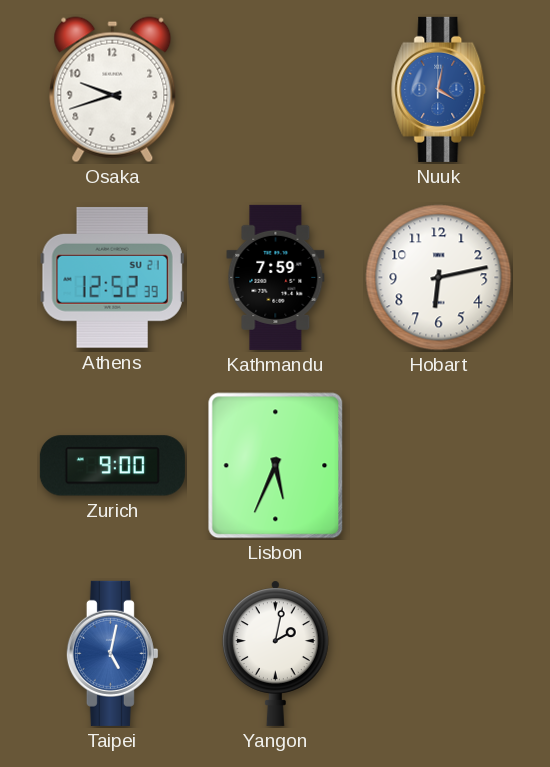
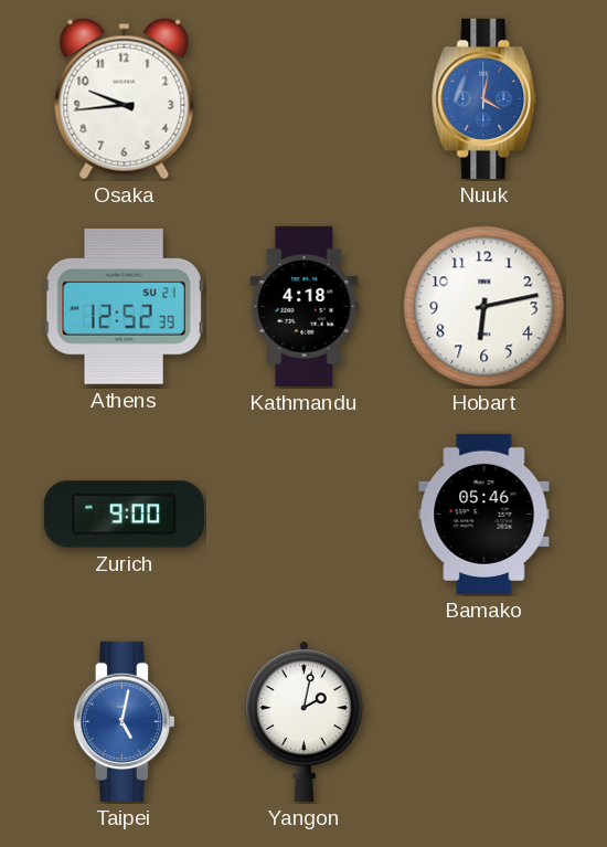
Osaka: 9:42 -> 9:44
Kathmandu: 7:59 -> 4:18
Lisbon: 5:34 -> none
Bamako: none -> 05:46
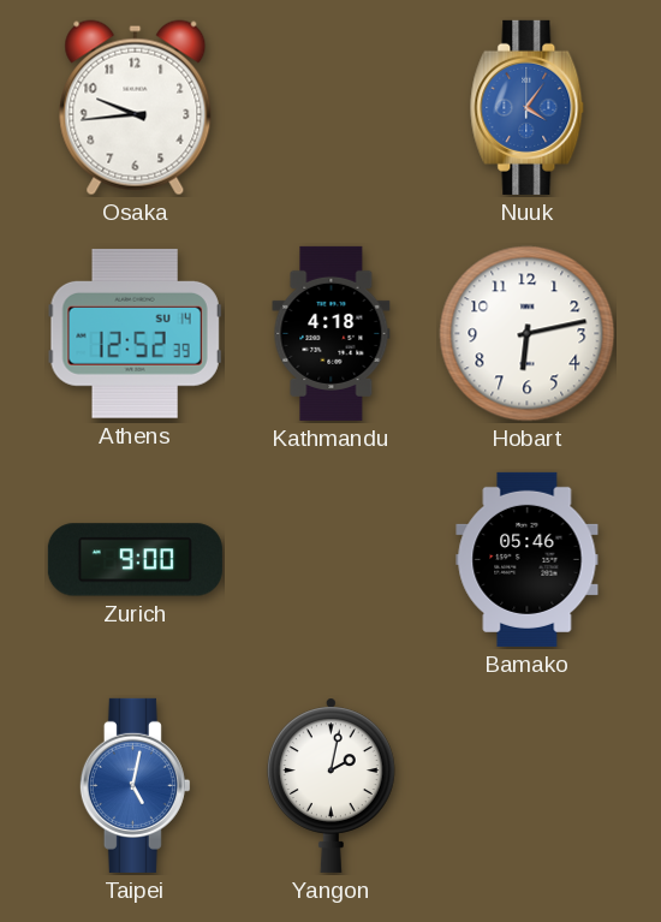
Nuuk: 4:02 -> 4:06
Athens date: SU 21 -> SU 14
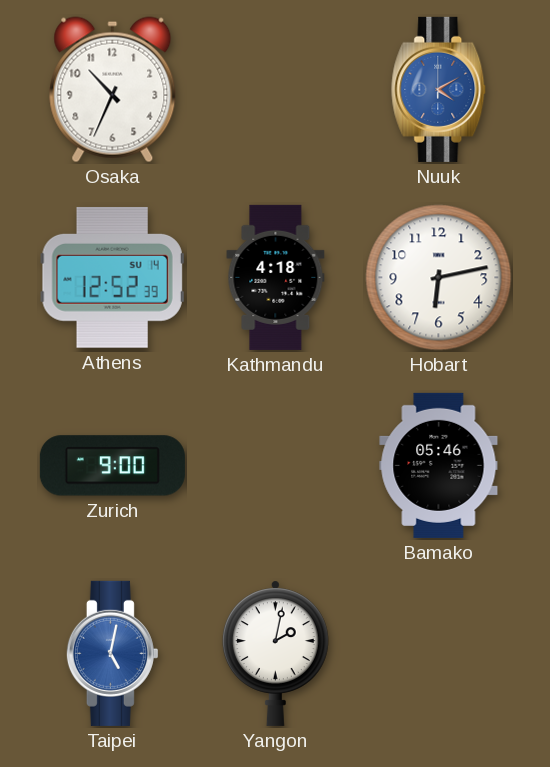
Osaka: 9:44 -> 10:34
Nuuk: 4:06 -> 4:10
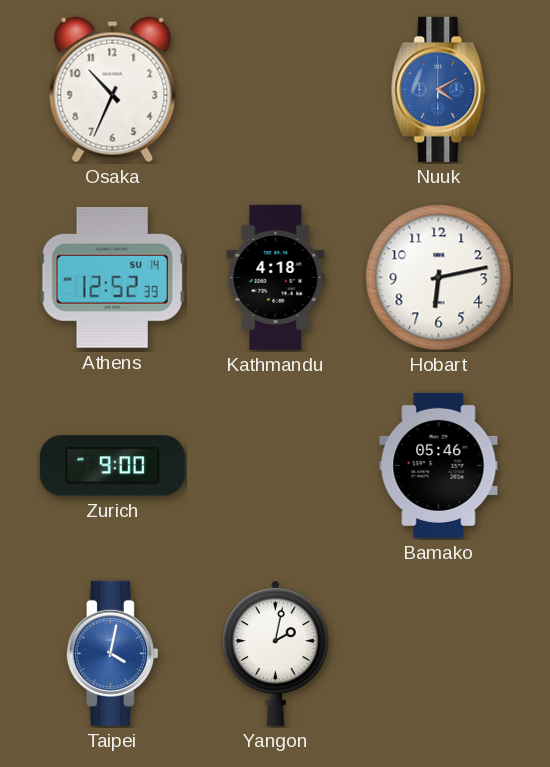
Taipei: 5:02 -> 4:02
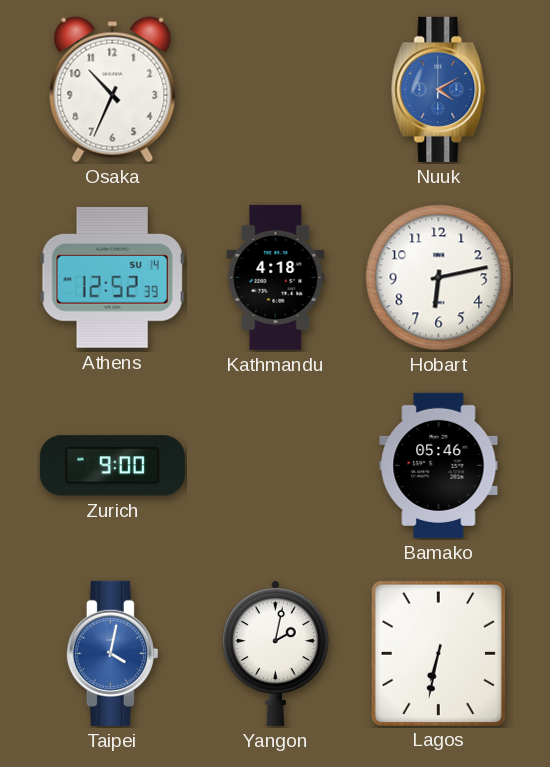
Lagos: none -> 6:32
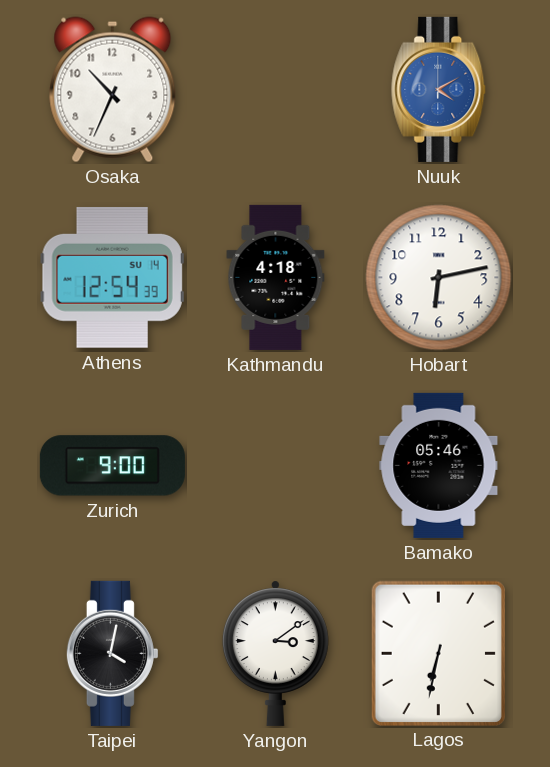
Athens: 12:52 -> 12:54
Taipei dial: blue -> black
Yangon: 2:02 -> 3:09
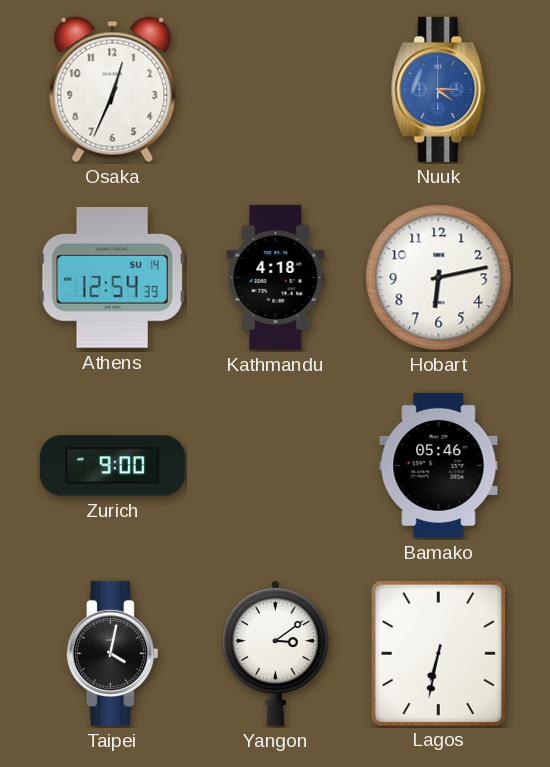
Osaka: 10:34 -> 12:34
Nuuk: 4:10 -> 4:15
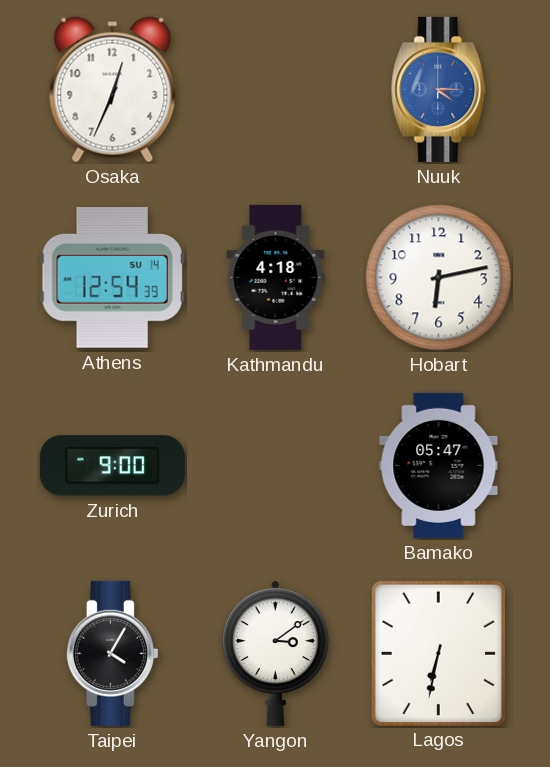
Bamako: 05:46 -> 05:47
Taipei: 4:02 -> 4:05
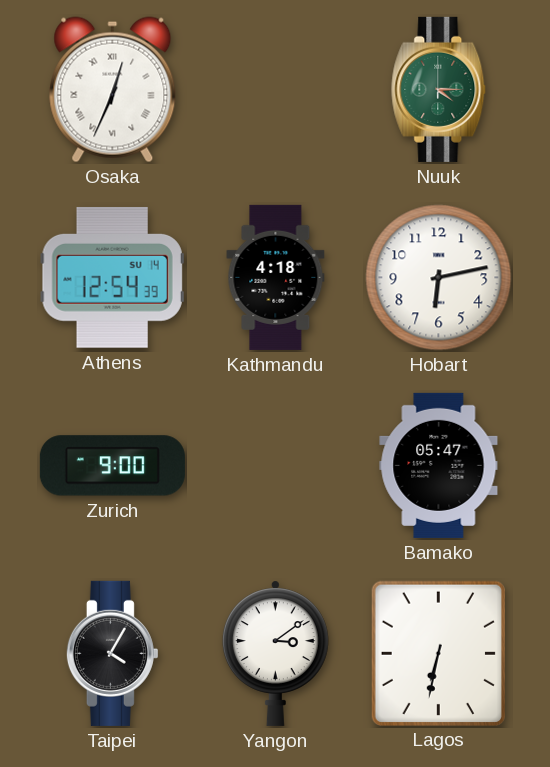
Osaka numerals: Arabic -> Roman
Nuuk dial: blue -> green
